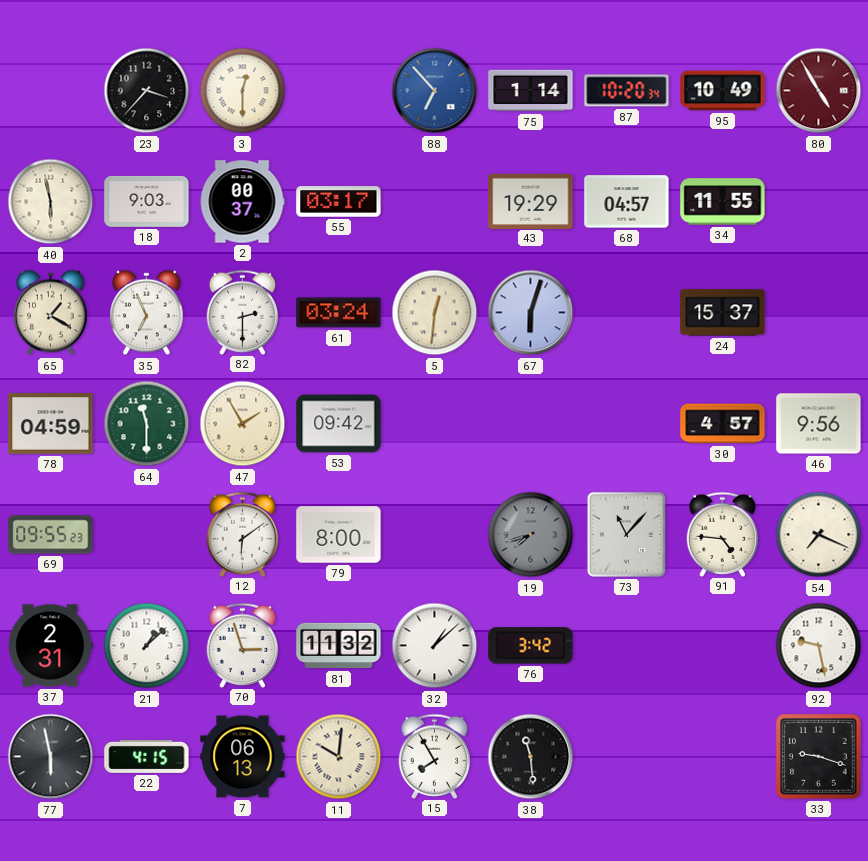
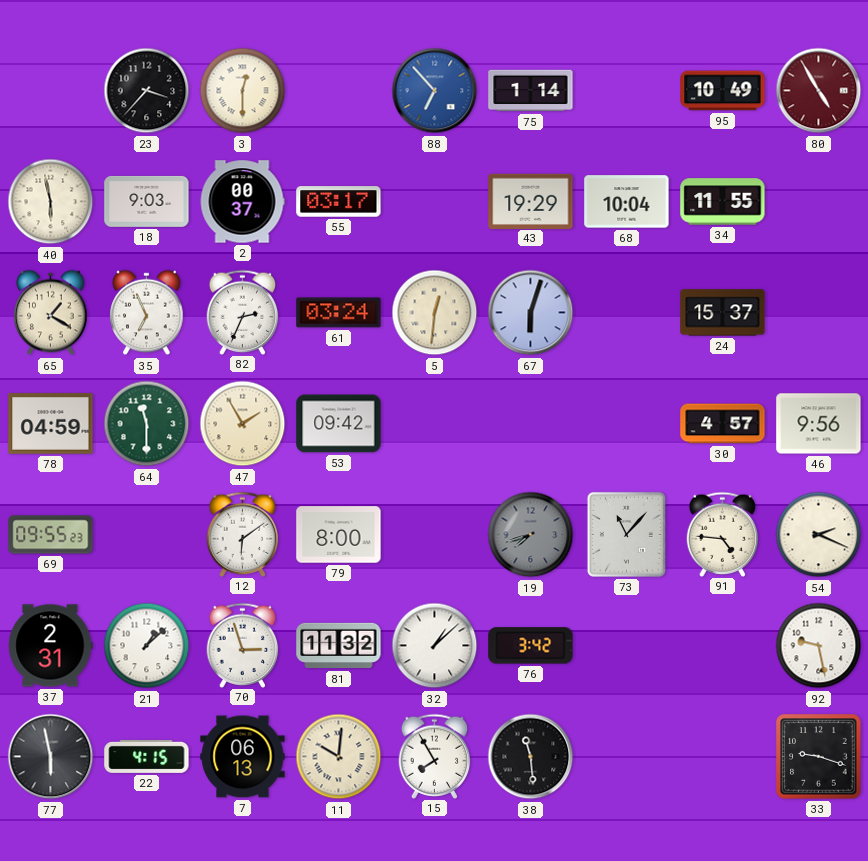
87: 10:20 -> none
68: 04:57 -> 10:04
82: 2:30 -> 2:34
54: 7:19 -> 2:19
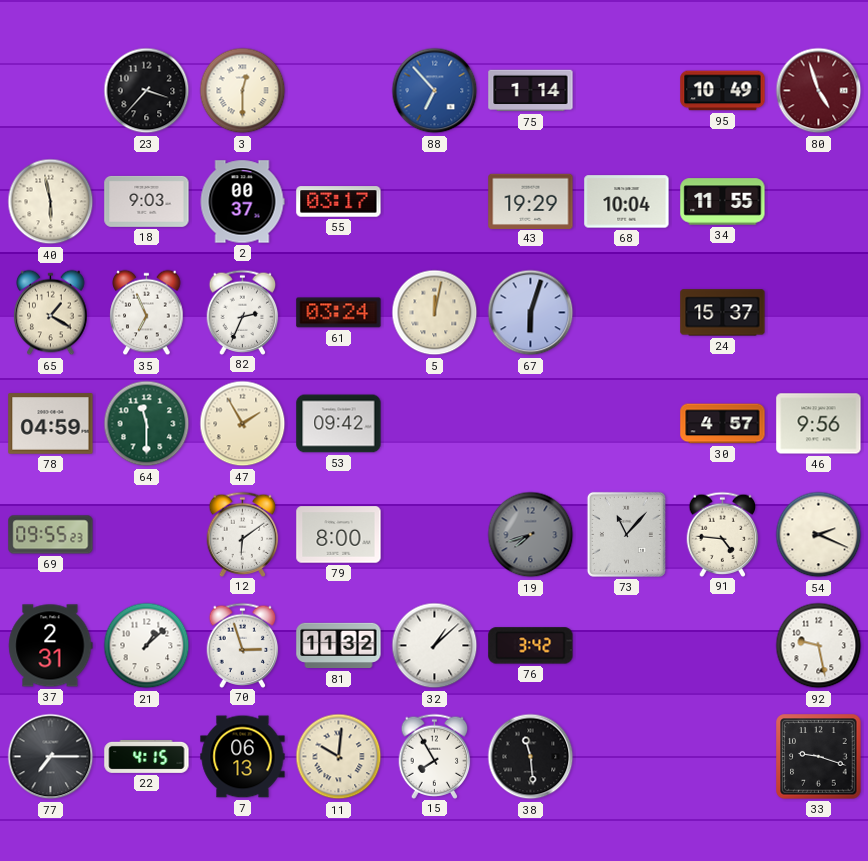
80: 4:55 -> 4:57
5: 12:31 -> 12:02
77: 5:58 -> 7:15
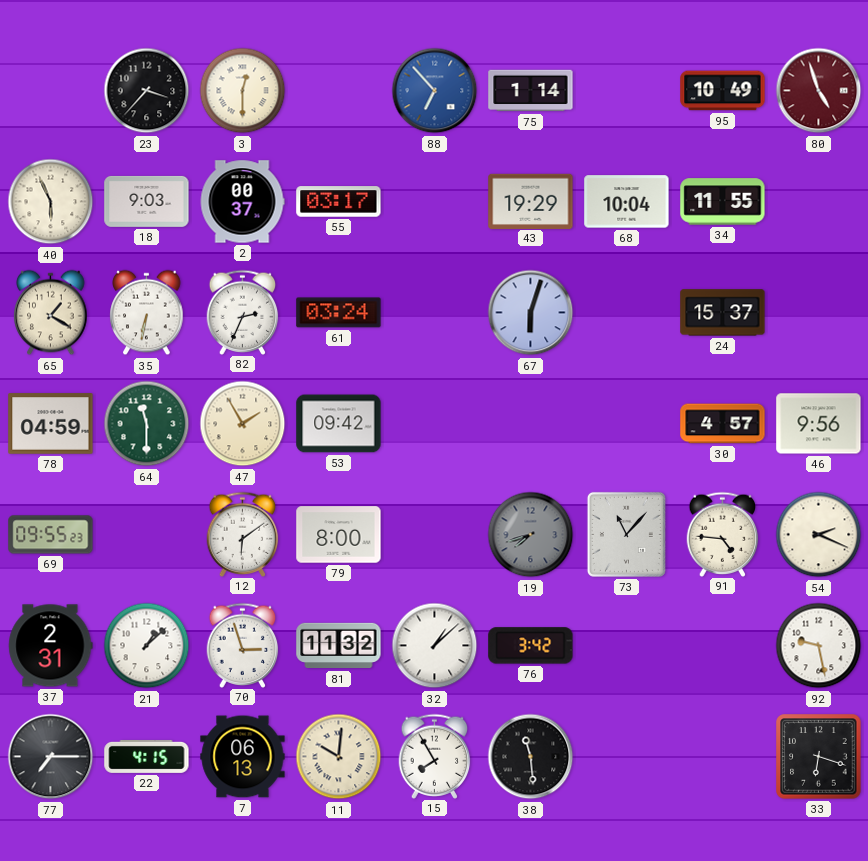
40: 5:58 -> 5:56
35: 6:56 -> 6:32
5: 12:02 -> none
33: 9:18 -> 6:18
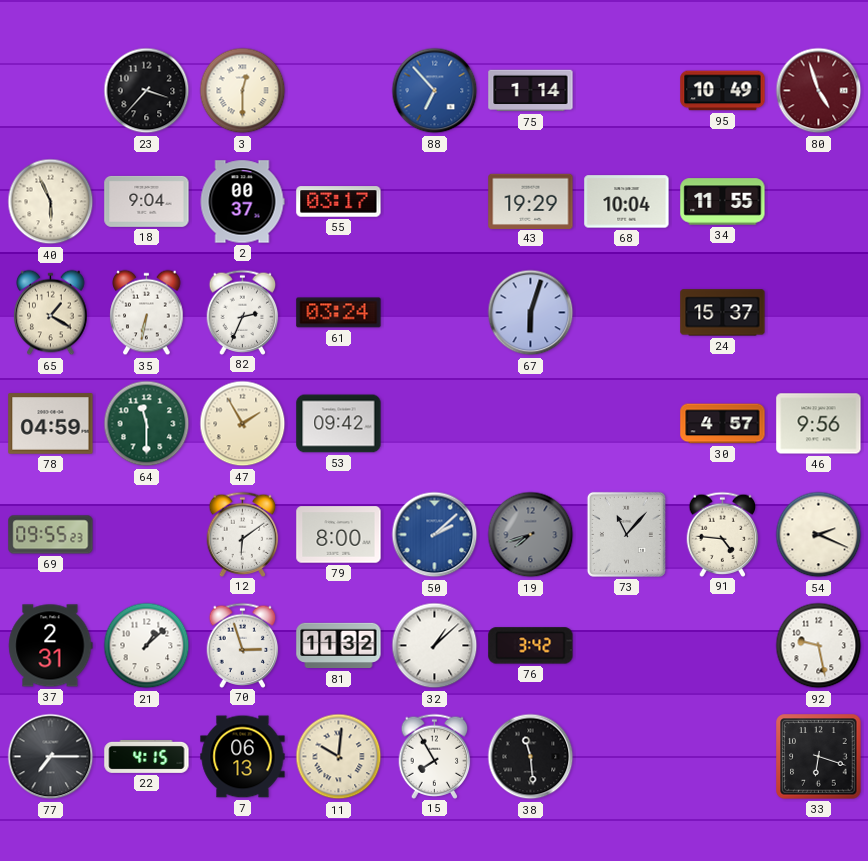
18: 9:03 -> 9:04
50: none -> 2:08
